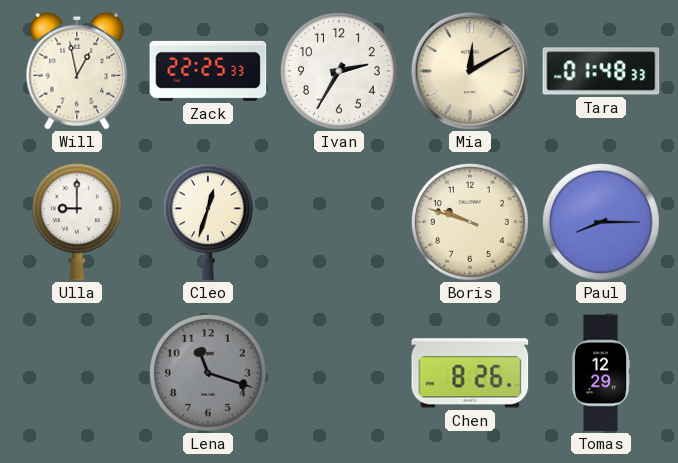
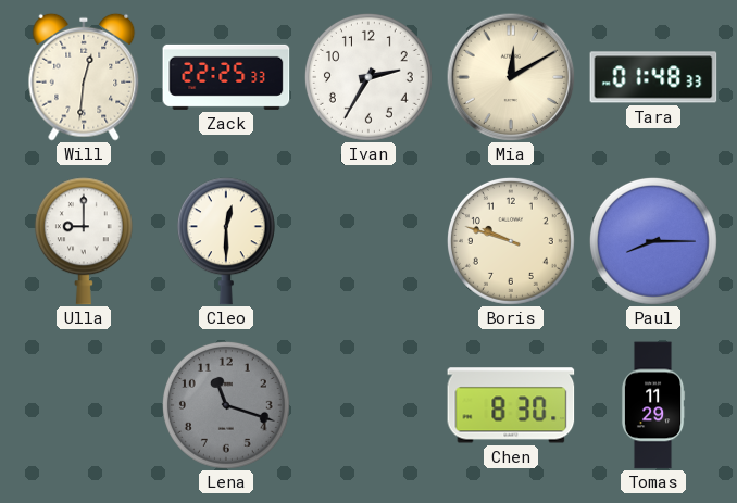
Will: 12:58 -> 12:31
Cleo: 12:33 -> 12:30
Chen: 8:26 -> 8:30
Tomas: 12:29 -> 11:29
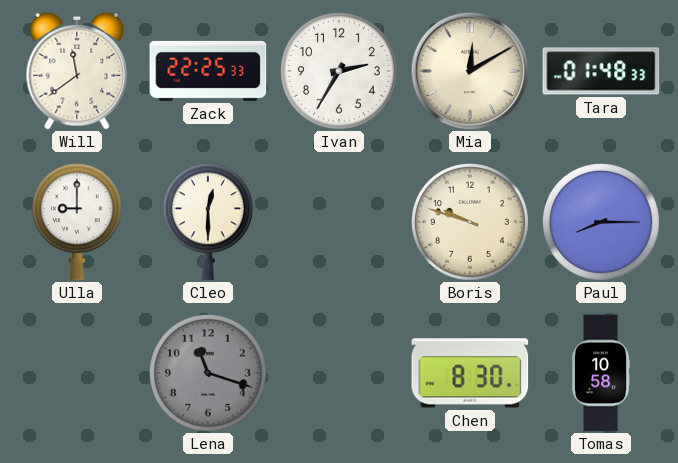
Will: 12:31 -> 11:39
Tomas: 11:29 -> 10:58
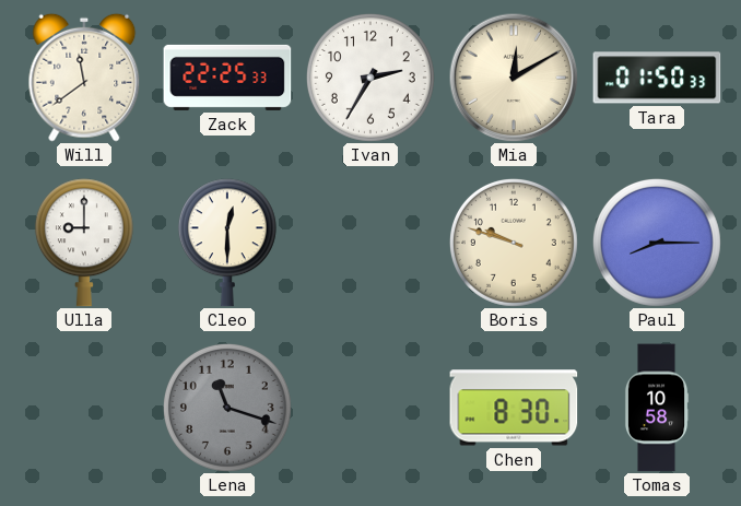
Tara: 01:48 -> 01:50
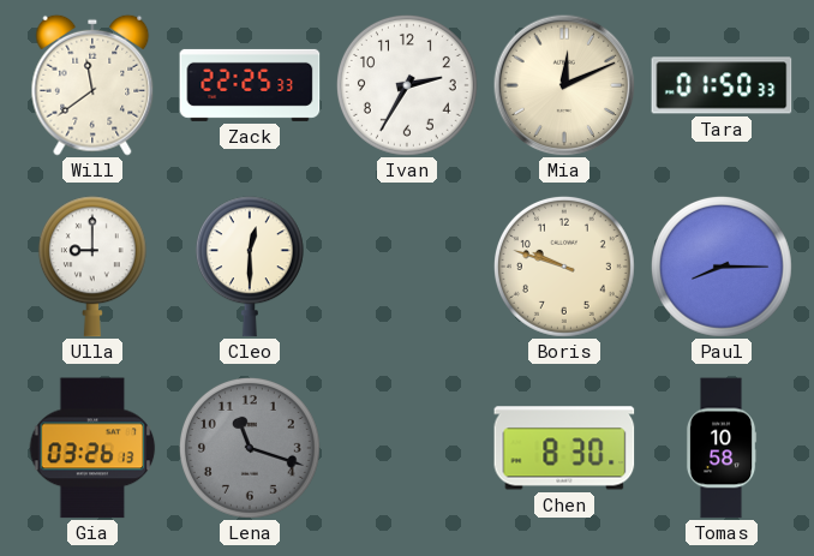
Mia: 12:10 -> 12:11
Gia: none -> 03:26
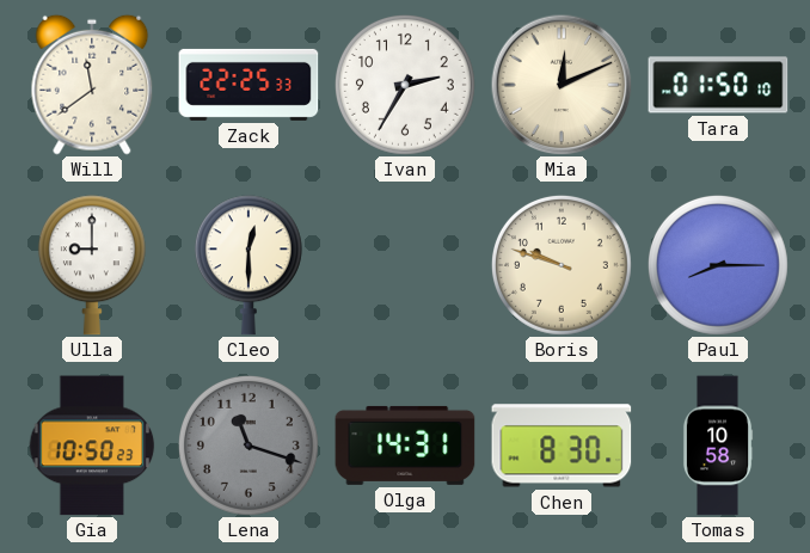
Tara: 01:50:33 -> 01:50:10
Gia: 03:26 -> 10:50
Olga: none -> 14:31
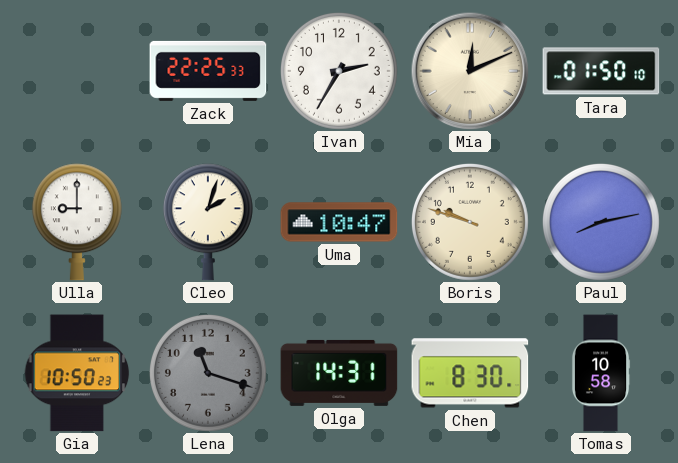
Will: 11:39 -> none
Cleo: 12:30 -> 2:03
Uma: none -> 10:47
Paul: 8:15 -> 8:13
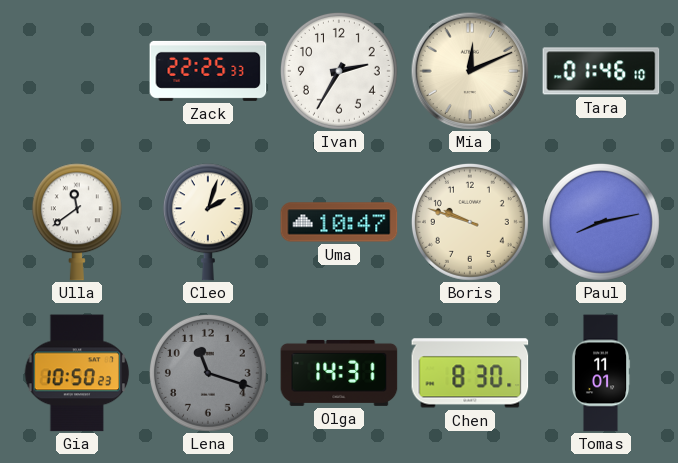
Tara: 01:50 -> 01:46
Ulla: 9:00 -> 11:39
Tomas: 10:58 -> 11:01
